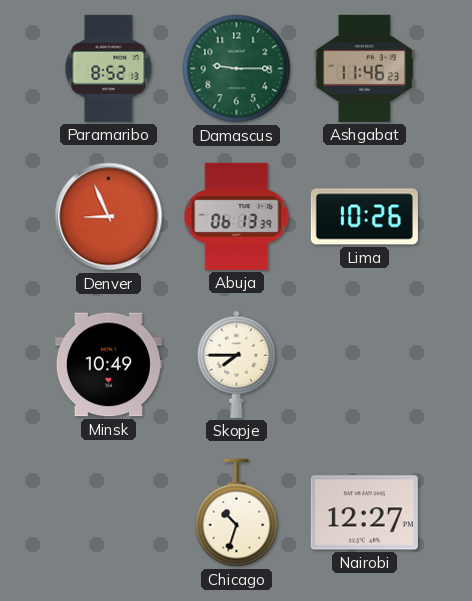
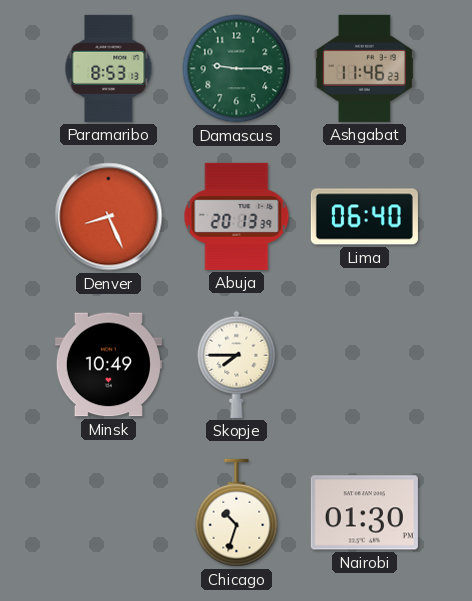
Paramaribo: 8:52 -> 8:53
Denver: 8:56 -> 8:26
Abuja: 06:13 -> 20:13
Lima: 10:26 -> 06:40
Nairobi: 12:27 -> 01:30
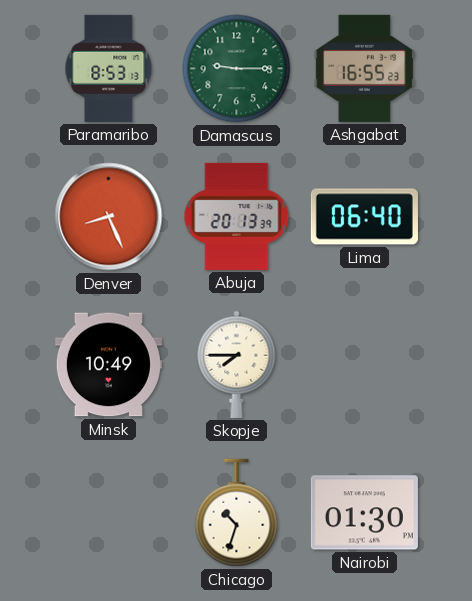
Ashgabat: 11:46 -> 16:55
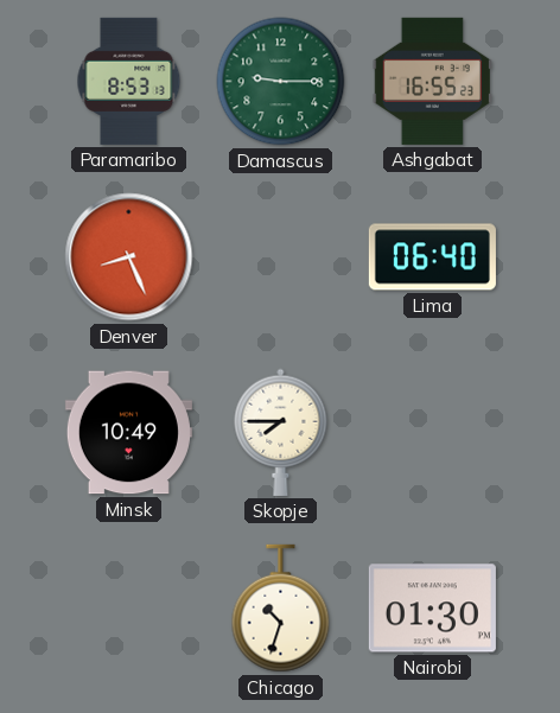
Abuja: 20:13 -> none
